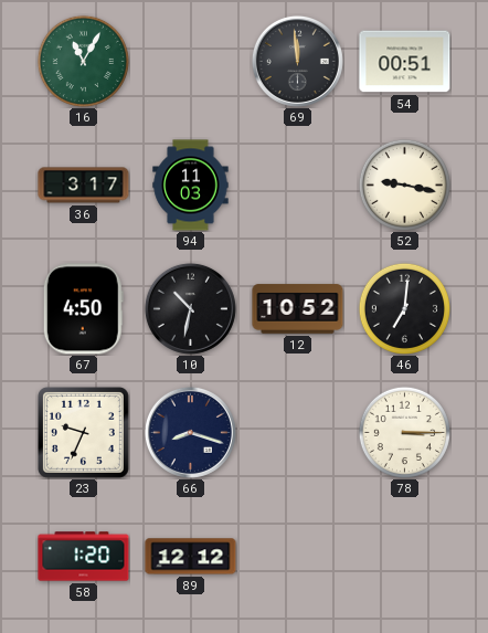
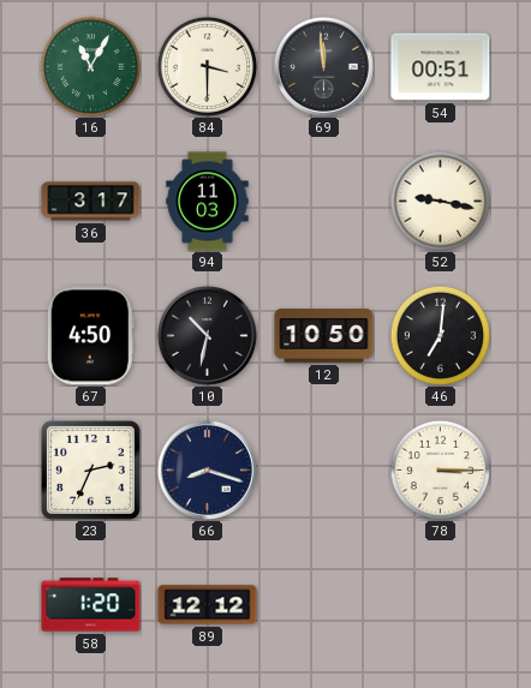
84: none -> 3:30
12: 10:52 -> 10:50
23: 9:34 -> 2:34
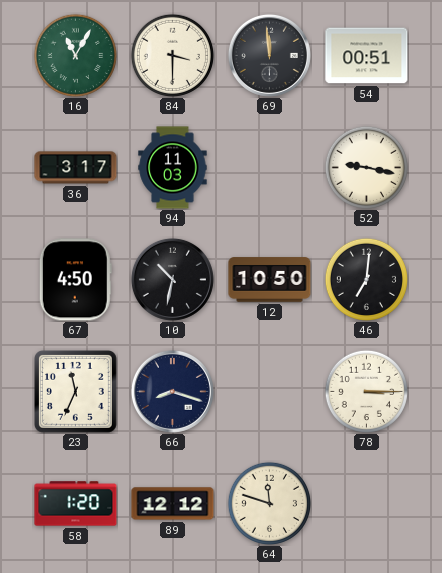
23: 2:34 -> 11:34
64: none -> 11:48
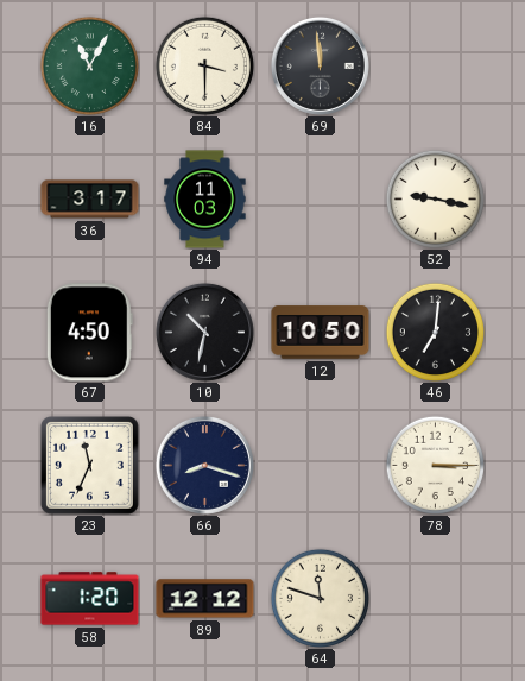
54: 00:51 -> none
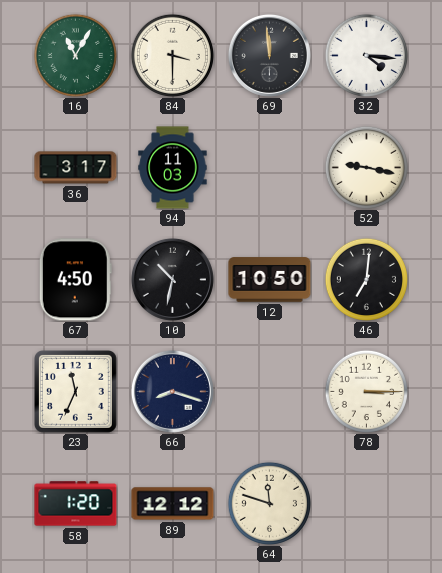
32: none -> 4:16
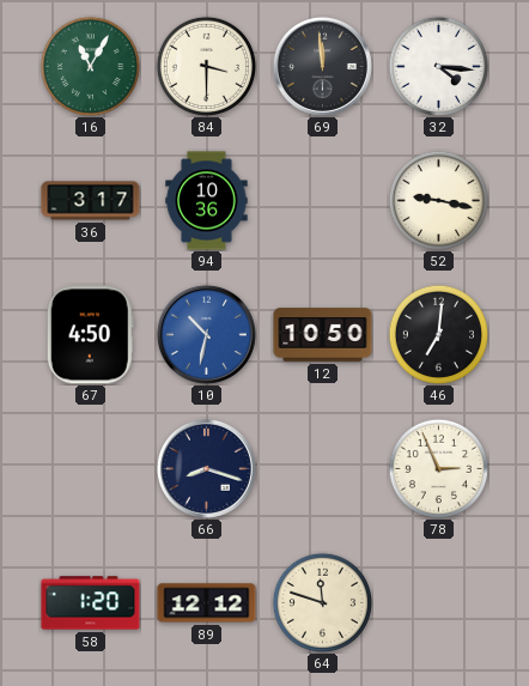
94: 11:03 -> 10:36
10 dial: black -> blue
23: 11:34 -> none
78: 3:15 -> 2:56
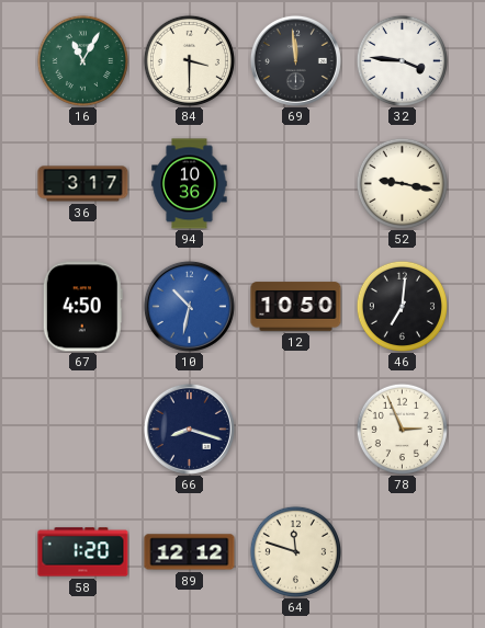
32: 4:16 -> 3:46
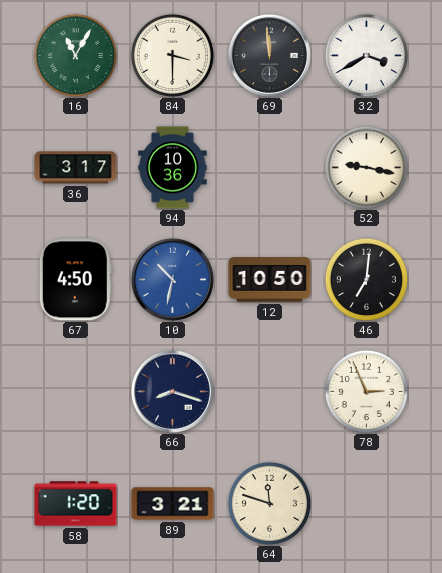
32: 3:46 -> 3:40
89: 12:12 -> 3:21
